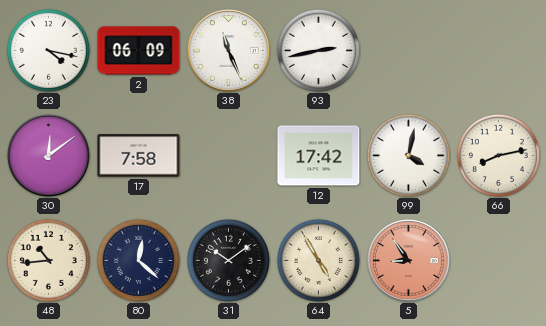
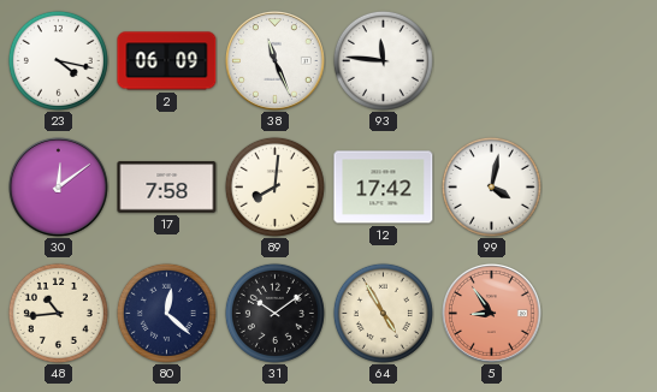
93: 2:43 -> 11:46
89: none -> 8:01
66: 8:13 -> none
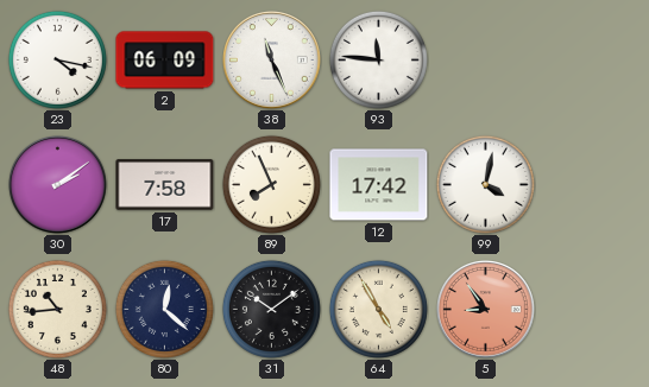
30: 12:09 -> 2:09
89: 8:01 -> 7:56
